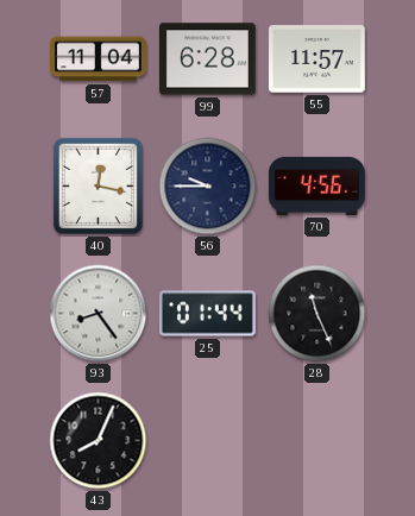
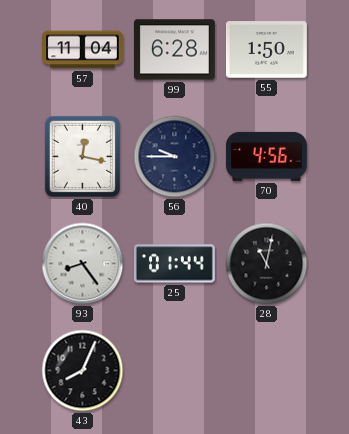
55: 11:57 -> 1:50
28: 11:26 -> 11:02
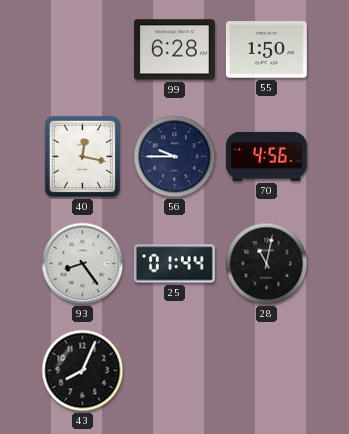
57: 11:04 -> none
